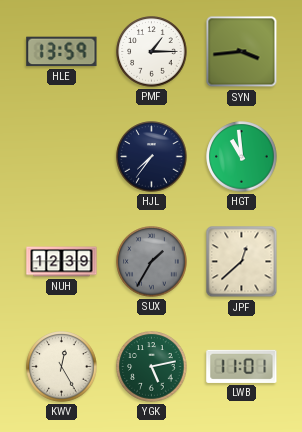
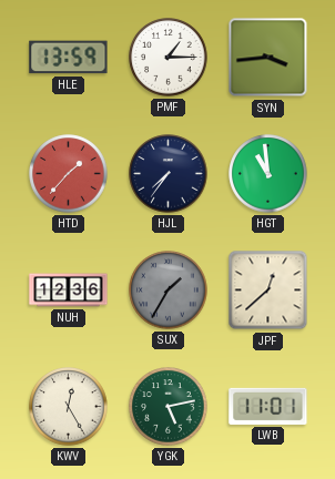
HTD: none -> 1:37
NUH: 12:39 -> 12:36
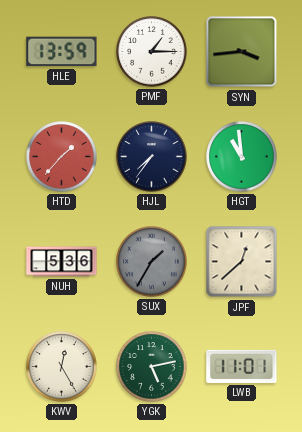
NUH: 12:36 -> 5:36
